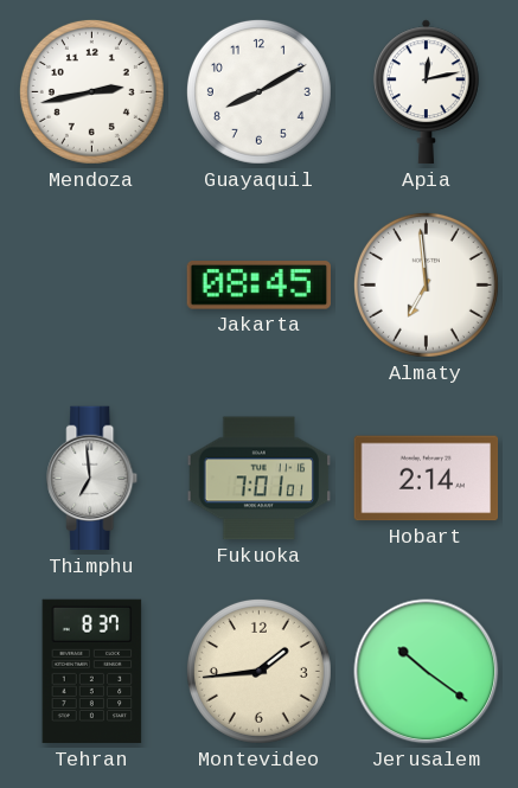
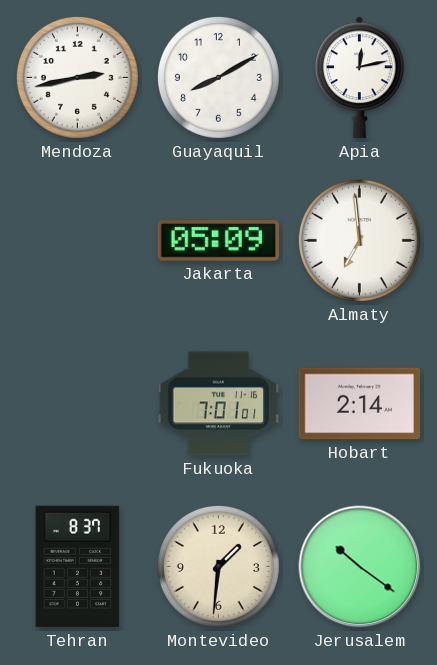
Jakarta: 08:45 -> 05:09
Thimphu: 6:59 -> none
Montevideo: 1:44 -> 1:31
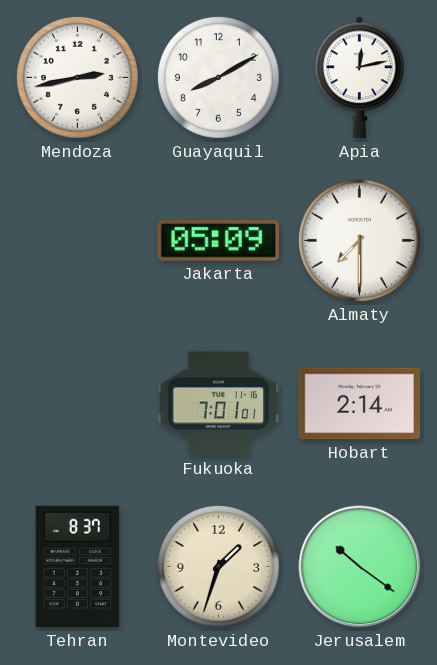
Almaty: 6:59 -> 7:30
Montevideo: 1:31 -> 1:33
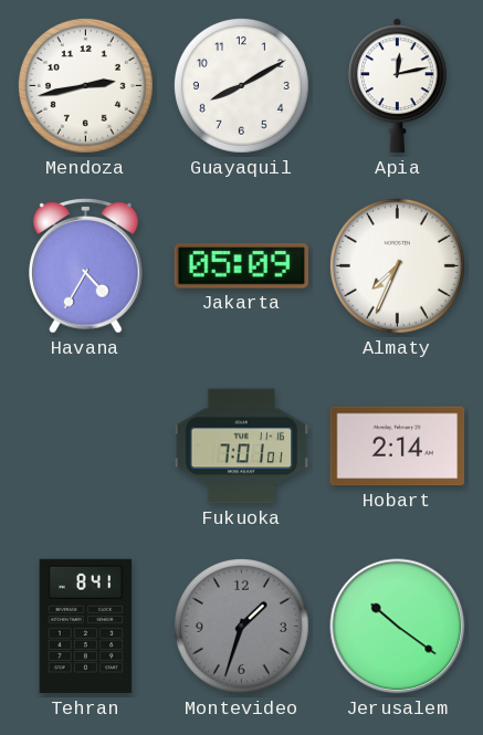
Havana: none -> 4:35
Almaty: 7:30 -> 7:34
Tehran: 8:37 -> 8:41
Montevideo dial: cream -> grey
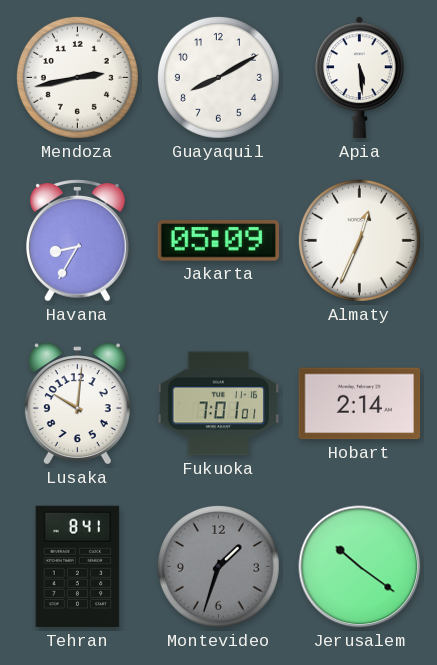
Apia: 12:13 -> 5:29
Havana: 4:35 -> 8:35
Almaty: 7:34 -> 12:34
Lusaka: none -> 10:01
